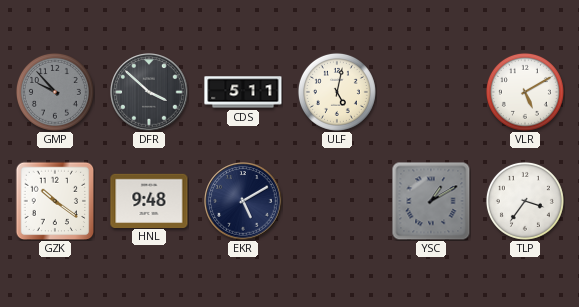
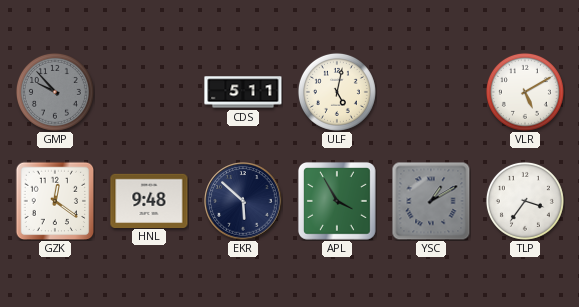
DFR: 3:52 -> none
GZK: 10:21 -> 12:21
EKR: 5:10 -> 5:52
APL: none -> 3:55
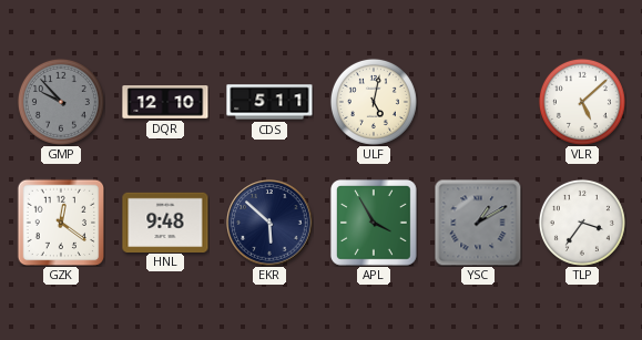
DQR: none -> 12:10
VLR: 5:10 -> 5:08
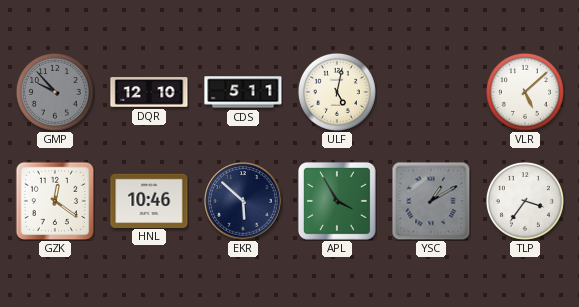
HNL: 9:48 -> 10:46
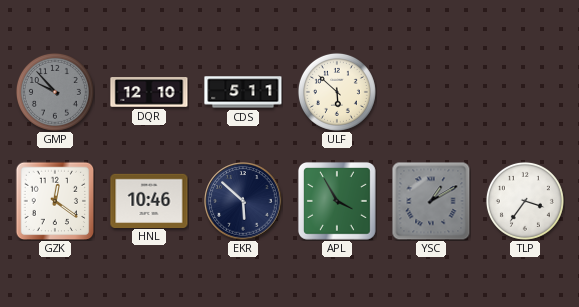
ULF: 5:02 -> 5:52
VLR: 5:08 -> none
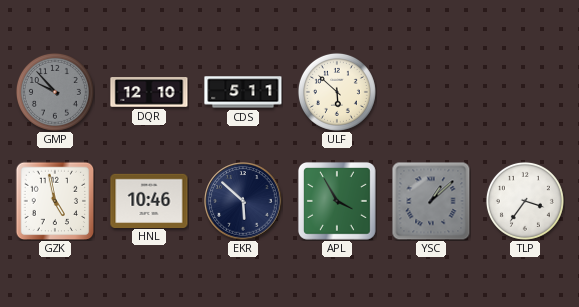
GZK: 12:21 -> 4:58
YSC: 1:10 -> 1:08
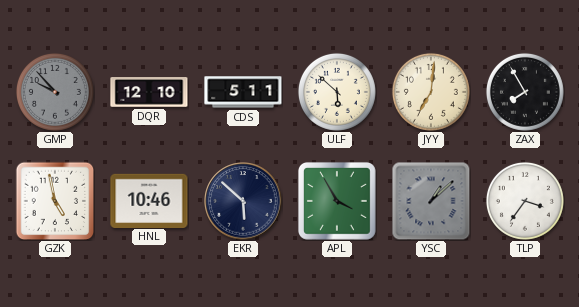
JYY: none -> 7:01
ZAX: none -> 7:55
